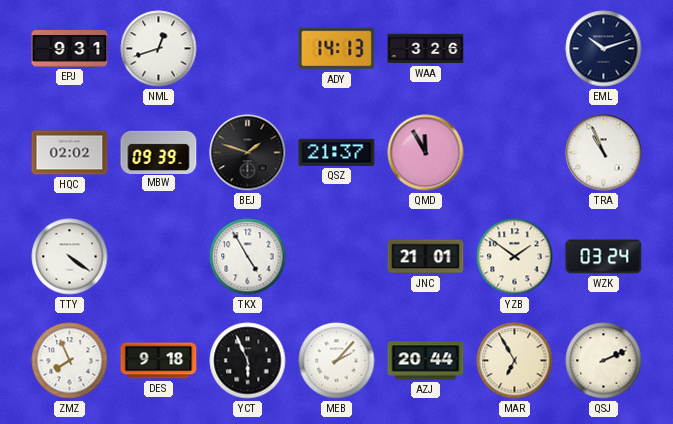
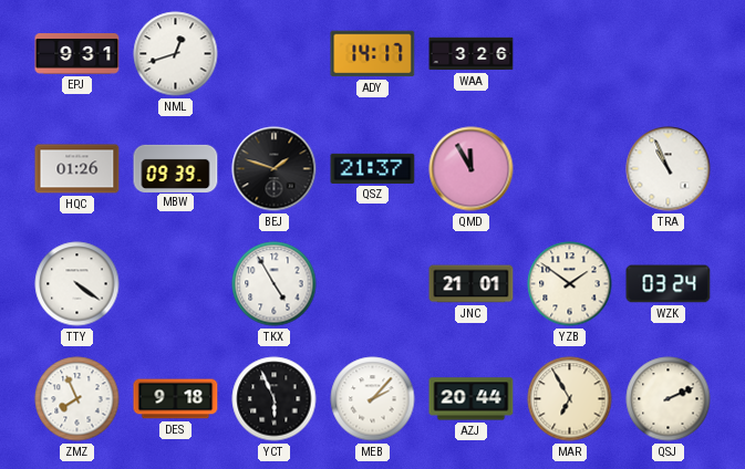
ADY: 14:13 -> 14:17
EML: 10:12 -> none
HQC: 02:02 -> 01:26
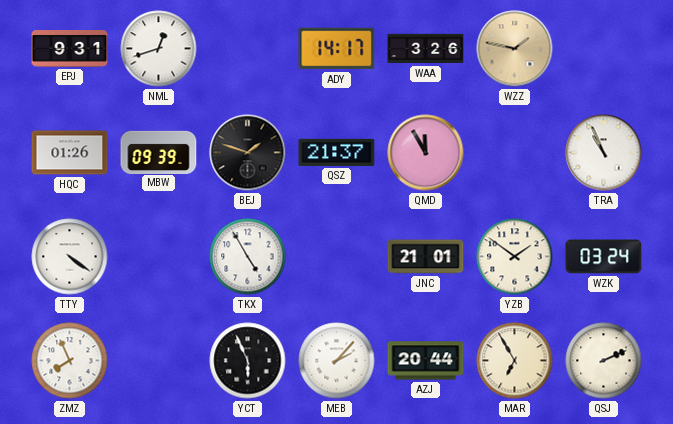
WZZ: none -> 1:47
DES: 9:18 -> none
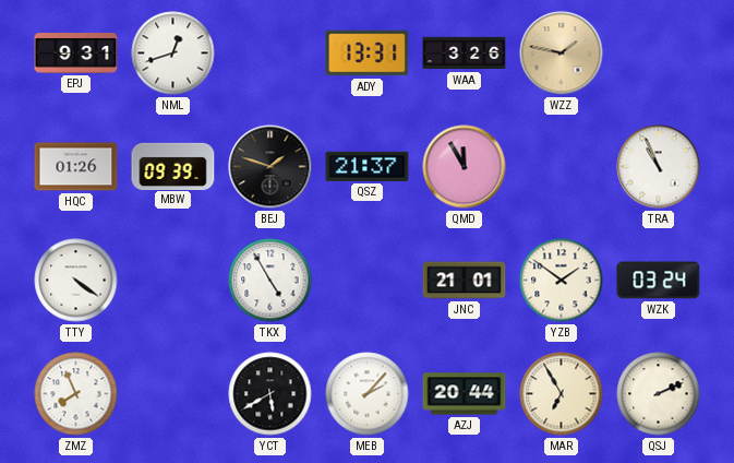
ADY: 14:17 -> 13:31
YCT: 5:56 -> 5:40
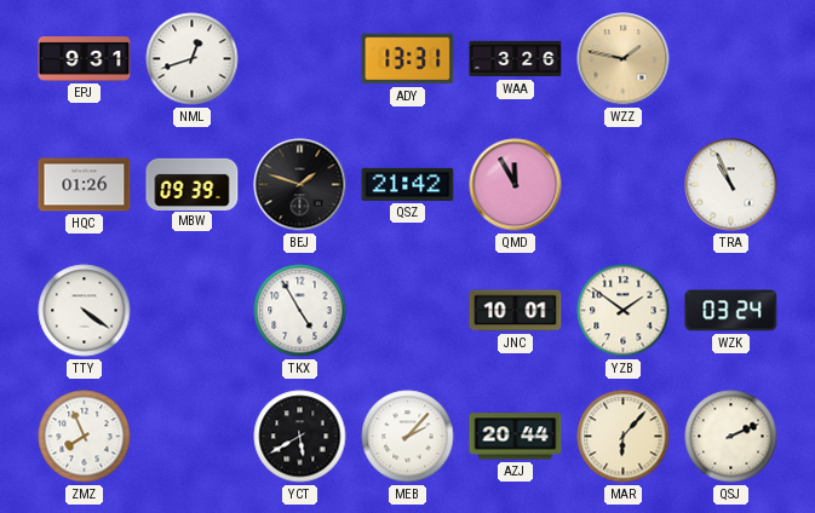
QSZ: 21:37 -> 21:42
JNC: 21:01 -> 10:01
MAR: 6:55 -> 6:07
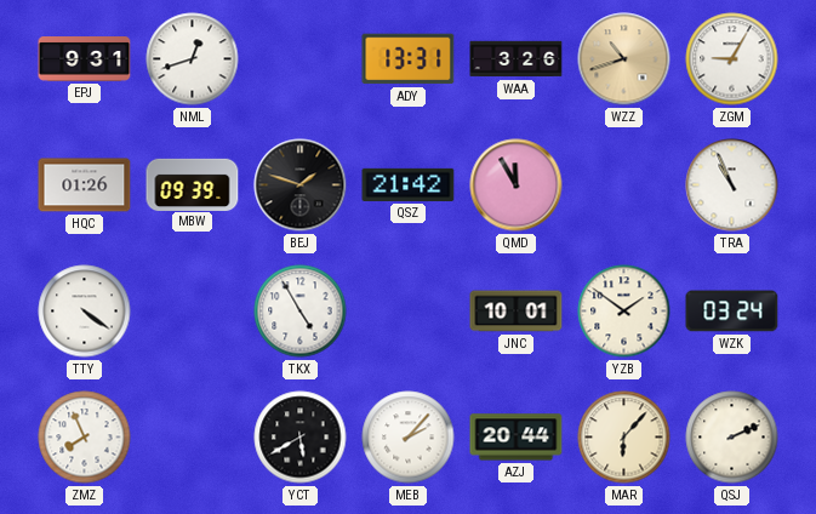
WZZ: 1:47 -> 10:42
ZGM: none -> 9:05
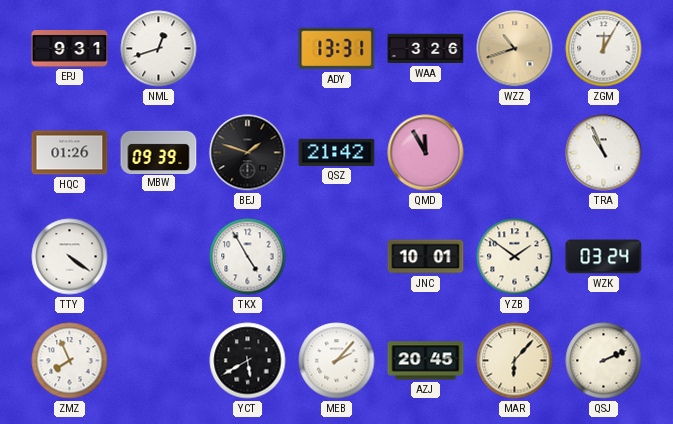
ZGM: 9:05 -> 12:05
AZJ: 20:44 -> 20:45
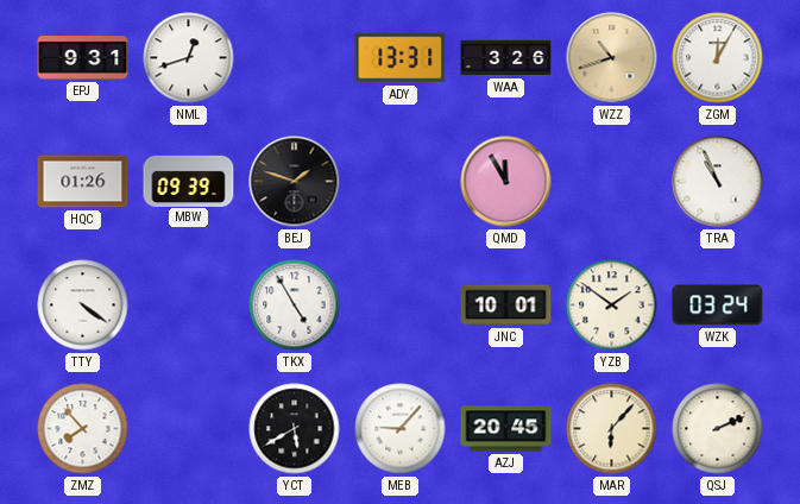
QSZ: 21:42 -> none
ZMZ: 7:56 -> 7:53
MEB: 2:07 -> 9:07
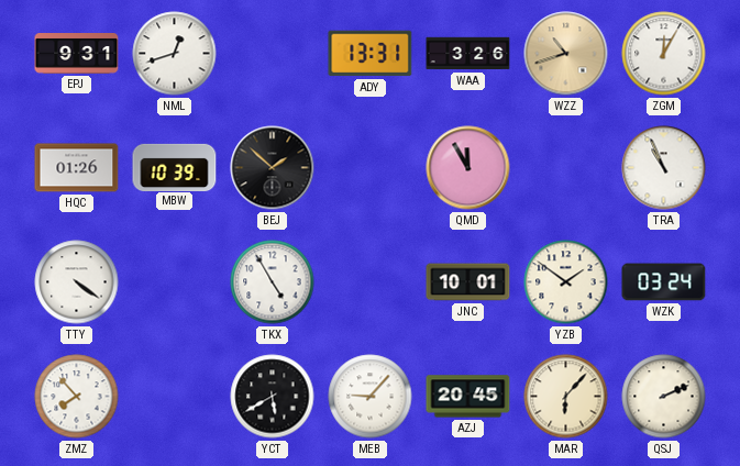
MBW: 09:39 -> 10:39
BEJ: 1:48 -> 1:52
